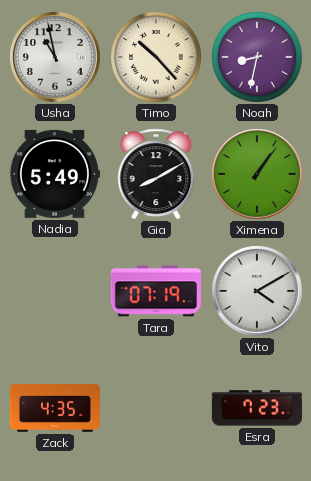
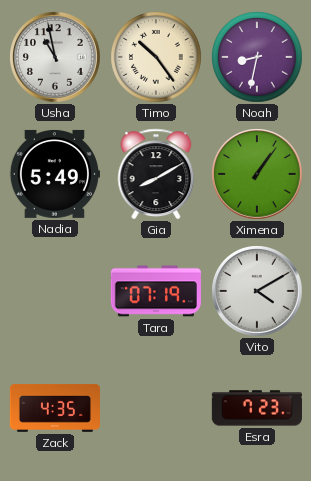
Timo: 10:23 -> 10:24
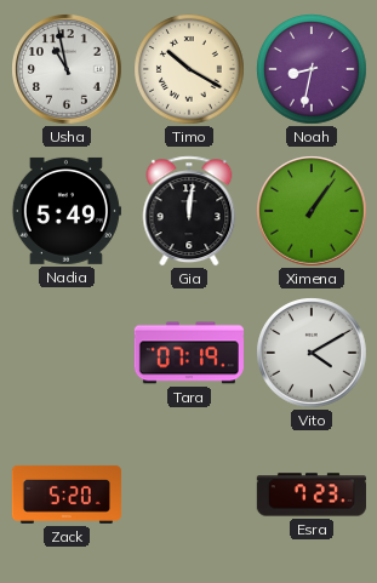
Timo: 10:24 -> 10:20
Gia: 8:10 -> 12:01
Zack: 4:35 -> 5:20
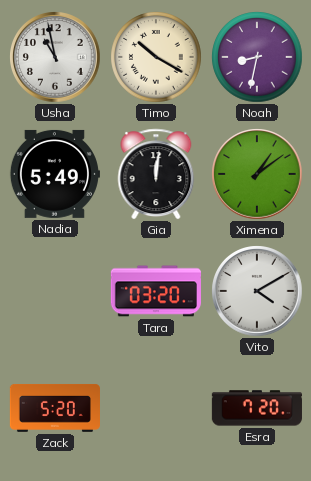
Ximena: 1:06 -> 1:09
Tara: 07:19 -> 03:20
Esra: 7:23 -> 7:20
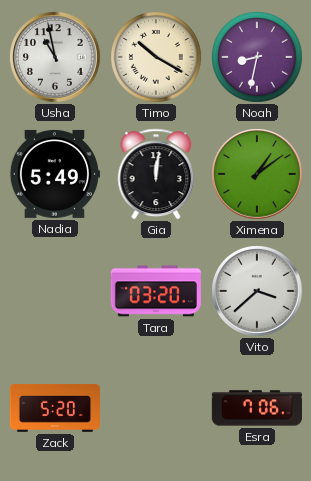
Vito: 4:10 -> 3:38
Esra: 7:20 -> 7:06
